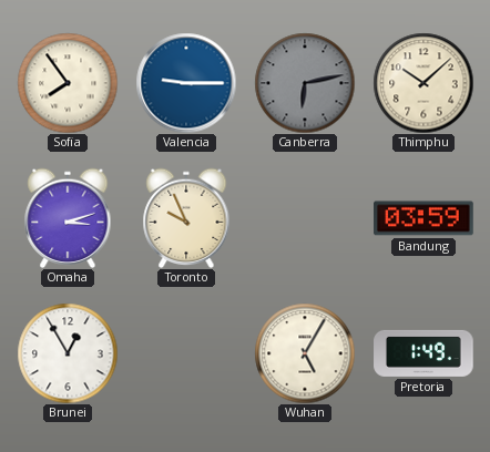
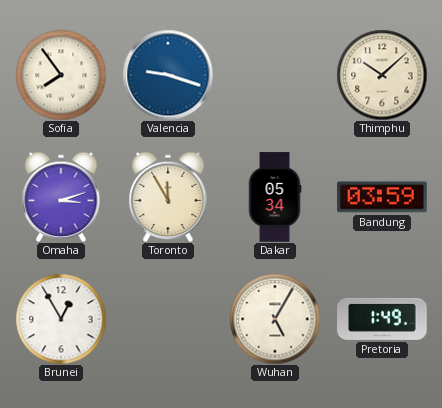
Valencia: 9:15 -> 9:18
Canberra: 6:13 -> none
Toronto: 9:56 -> 11:55
Dakar: none -> 05:34
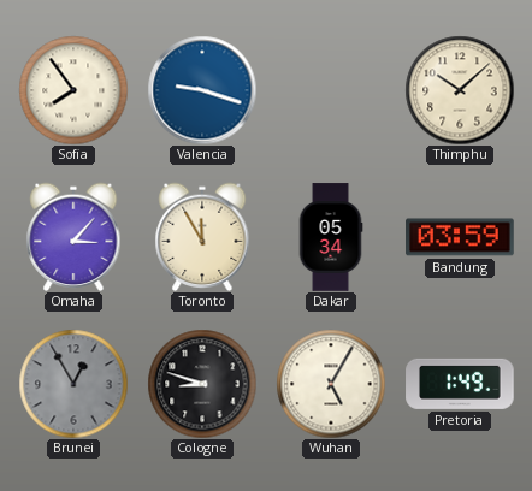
Omaha: 3:12 -> 3:07
Brunei dial: white -> grey
Cologne: none -> 8:48
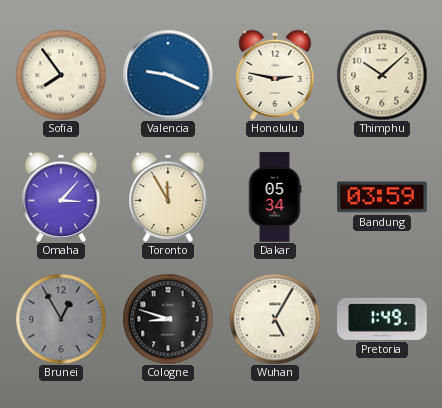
Valencia: 9:18 -> 9:19
Honolulu: none -> 2:47
